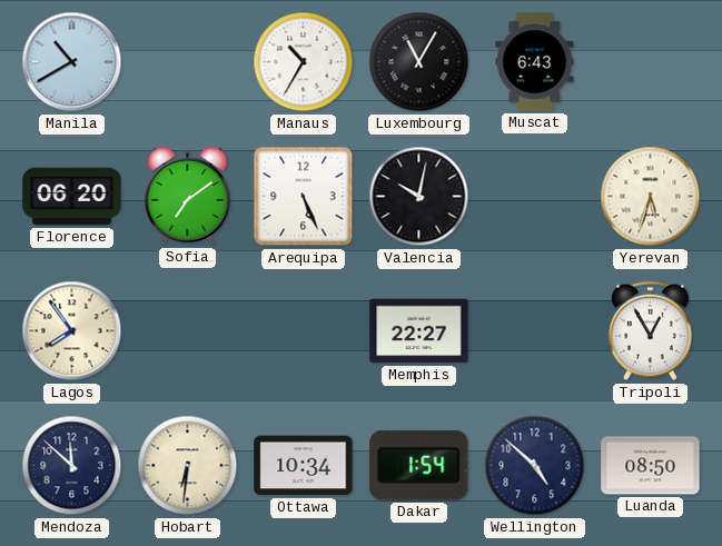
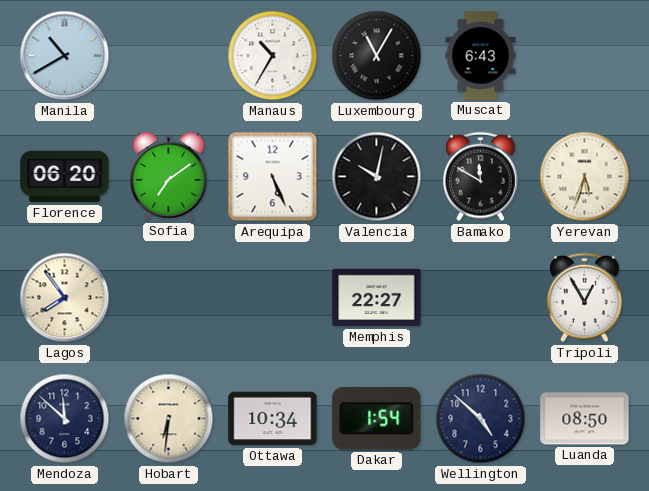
Bamako: none -> 11:50
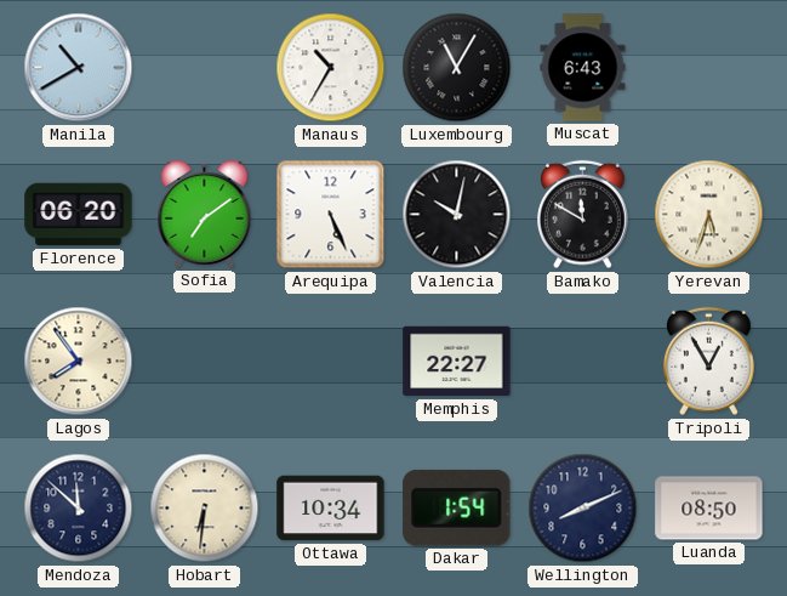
Wellington: 4:52 -> 8:11
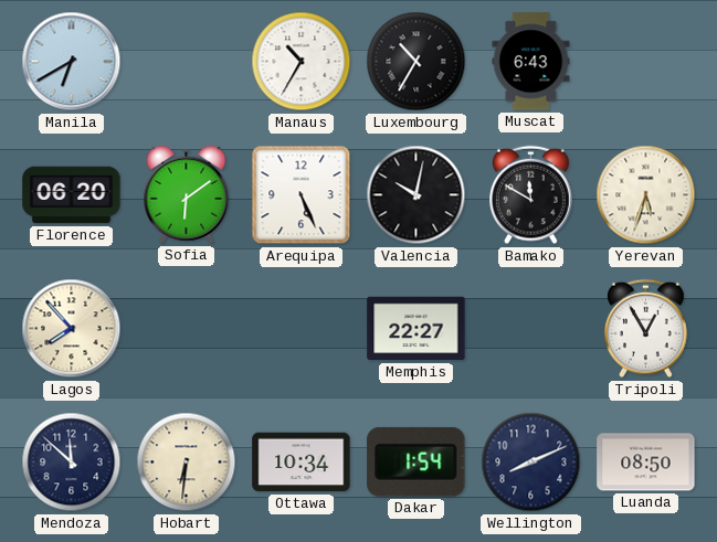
Manila: 10:40 -> 6:40
Luxembourg: 11:05 -> 10:35
Sofia: 7:09 -> 6:09
Lagos: 7:54 -> 7:53
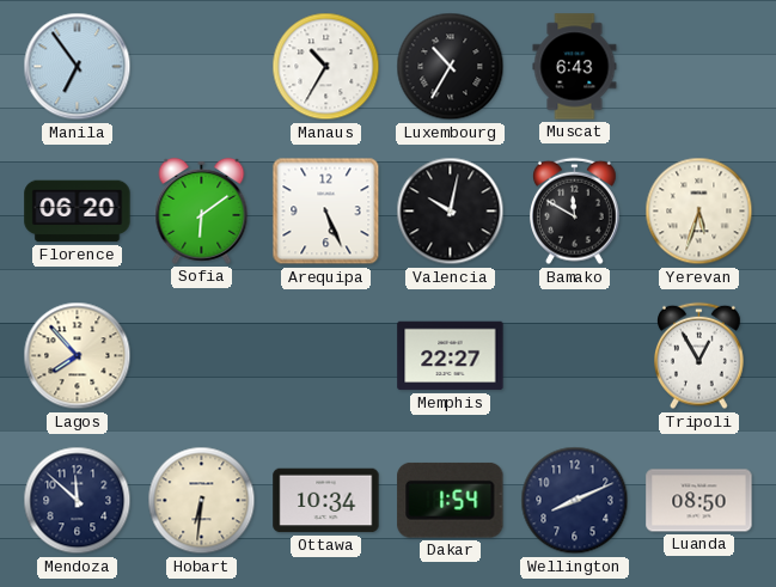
Manila: 6:40 -> 6:54
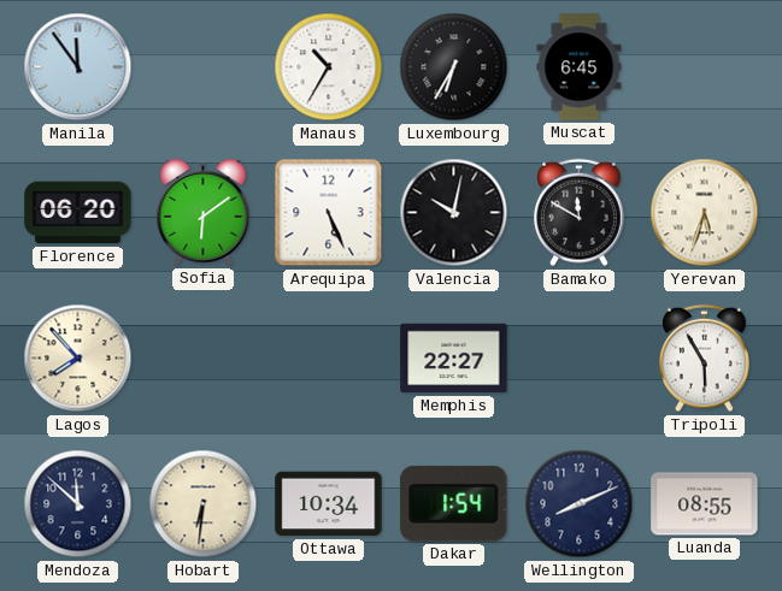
Manila: 6:54 -> 11:54
Luxembourg: 10:35 -> 6:35
Muscat: 6:43 -> 6:45
Tripoli: 12:55 -> 5:55
Luanda: 08:50 -> 08:55
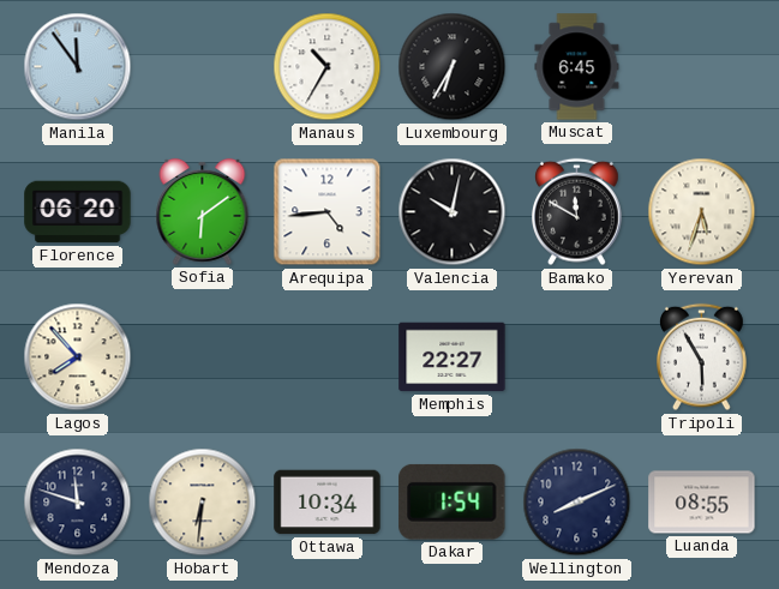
Arequipa: 5:26 -> 4:44
Mendoza: 11:52 -> 11:48
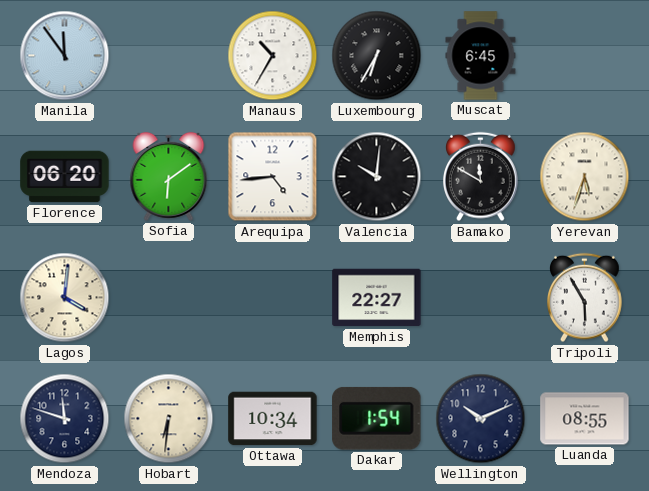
Valencia: 10:02 -> 10:01
Lagos: 7:53 -> 4:01
Wellington: 8:11 -> 10:11
